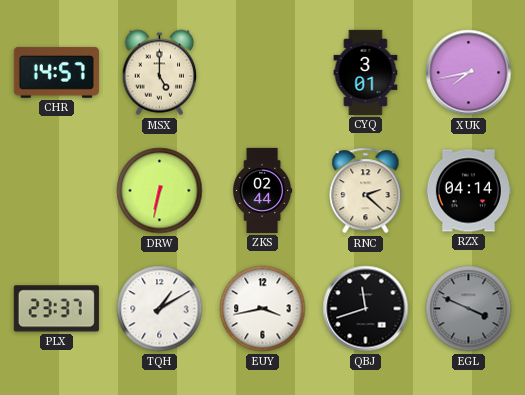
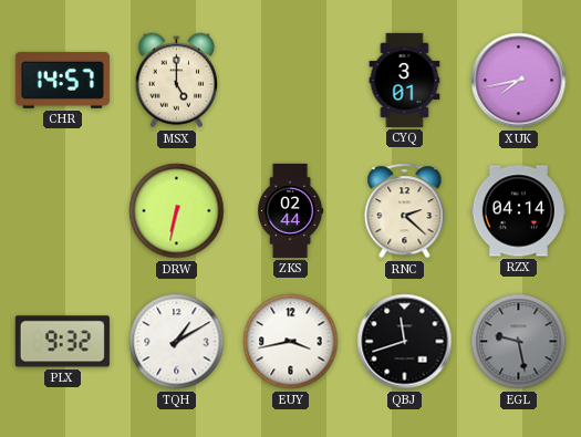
PLX: 23:37 -> 9:32
EGL: 3:49 -> 9:28
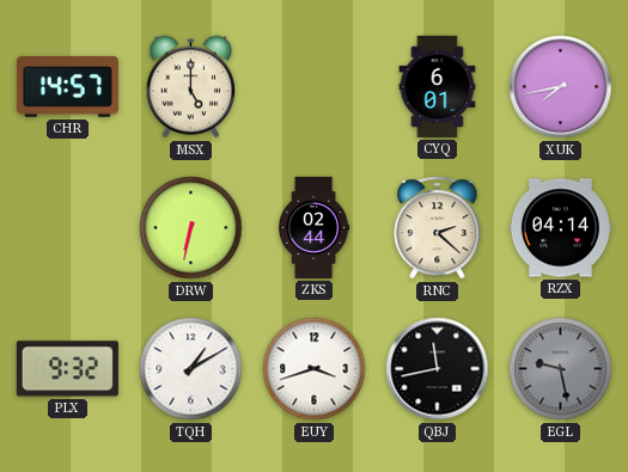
CYQ: 3:01 -> 6:01
EUY: 3:43 -> 3:42
QBJ: 11:42 -> 11:43
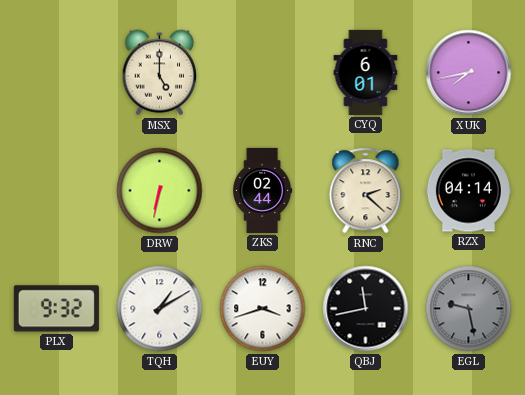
CHR: 14:57 -> none
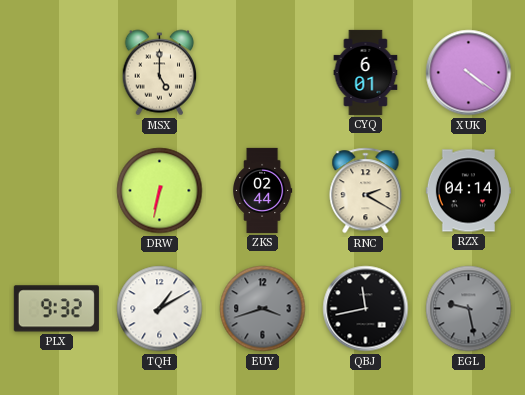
XUK: 7:43 -> 4:21
RNC: 2:22 -> 2:20
EUY dial: white -> grey
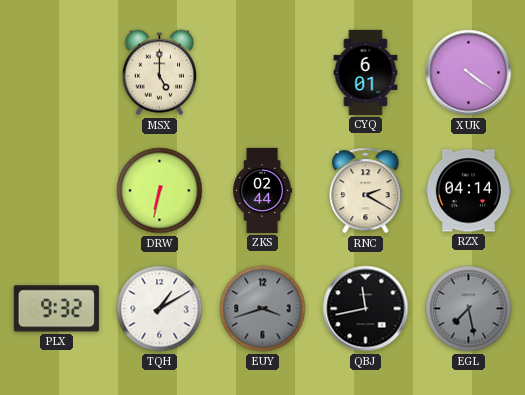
EGL: 9:28 -> 7:28
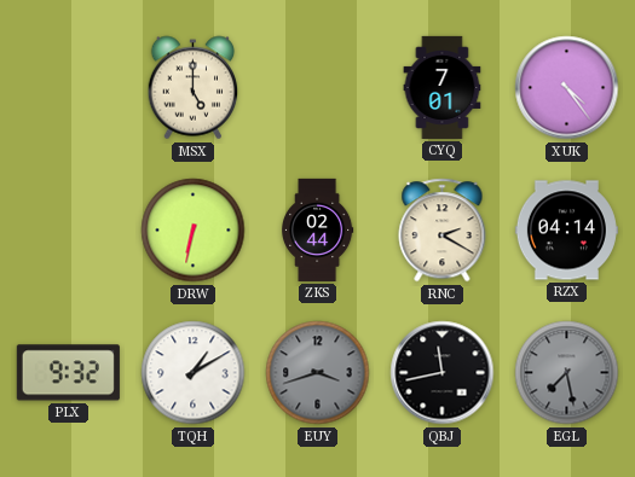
CYQ: 6:01 -> 7:01
XUK: 4:21 -> 4:24
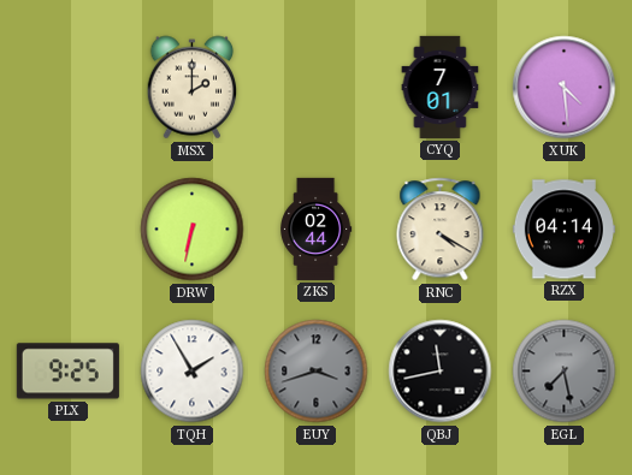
MSX: 5:00 -> 2:00
XUK: 4:24 -> 4:29
RNC: 2:20 -> 4:20
PLX: 9:32 -> 9:25
TQH: 1:10 -> 1:55
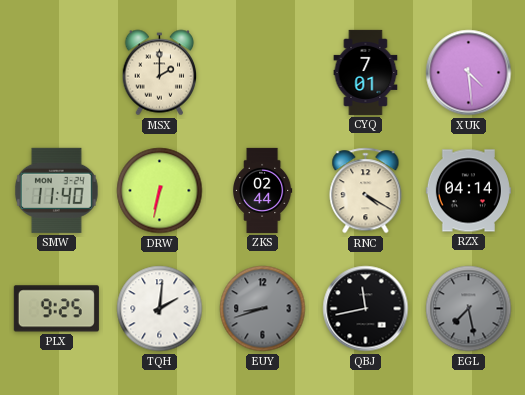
SMW: none -> 11:40
TQH: 1:55 -> 2:01
EUY: 3:42 -> 8:42
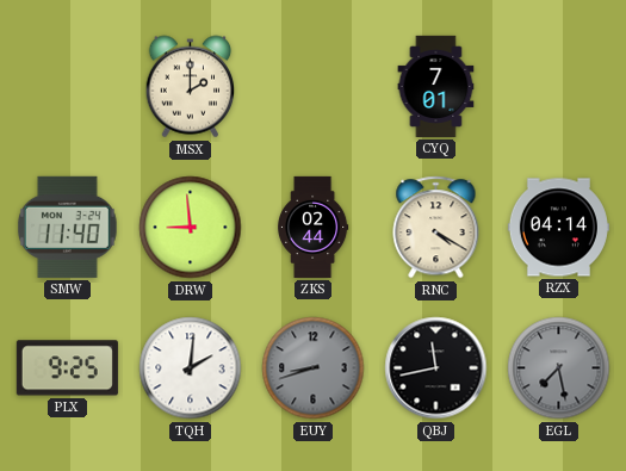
XUK: 4:29 -> none
DRW: 6:32 -> 8:59
